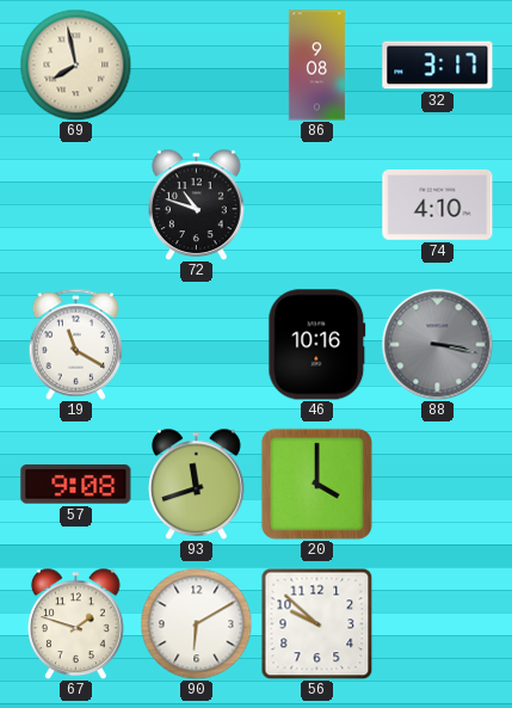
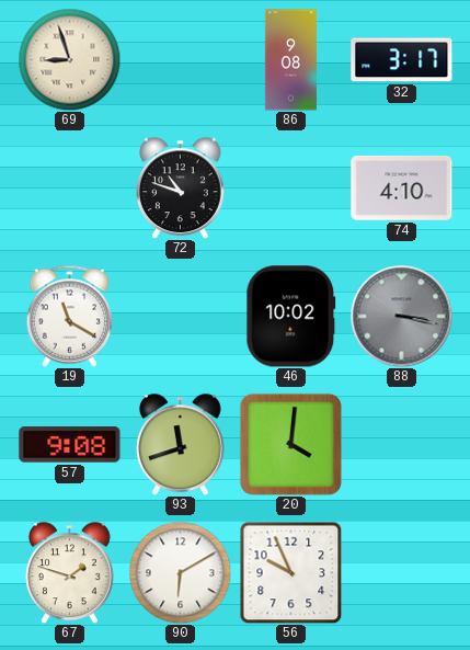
69: 7:58 -> 8:57
46: 10:16 -> 10:02
20: 4:00 -> 4:01
56: 9:52 -> 9:56
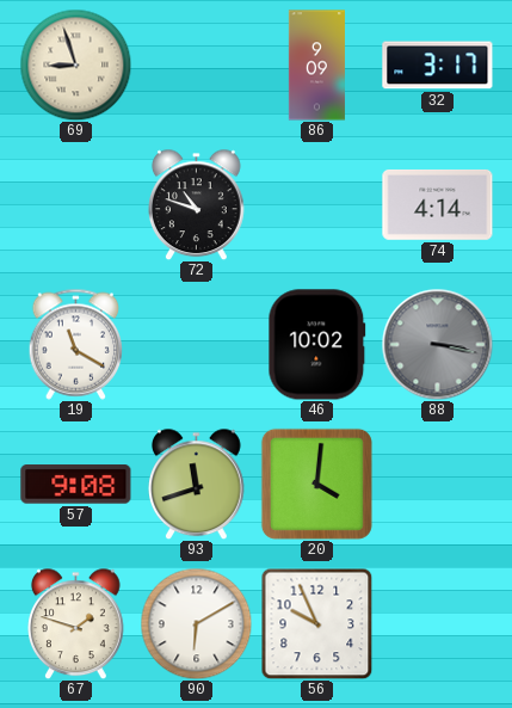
86: 9:08 -> 9:09
74: 4:10 -> 4:14
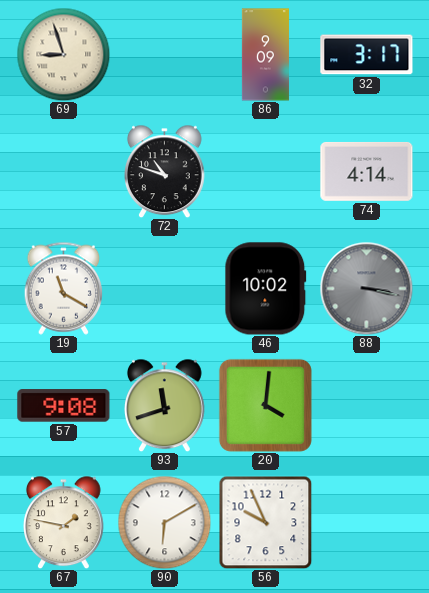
67: 1:48 -> 1:47
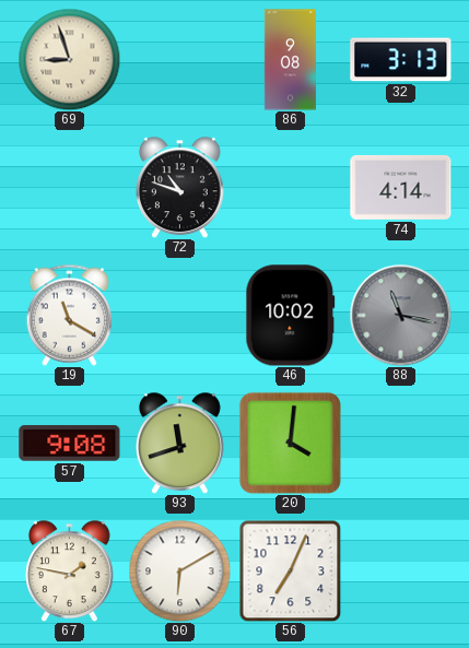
86: 9:09 -> 9:08
32: 3:17 -> 3:13
88: 3:17 -> 11:17
56: 9:56 -> 7:04
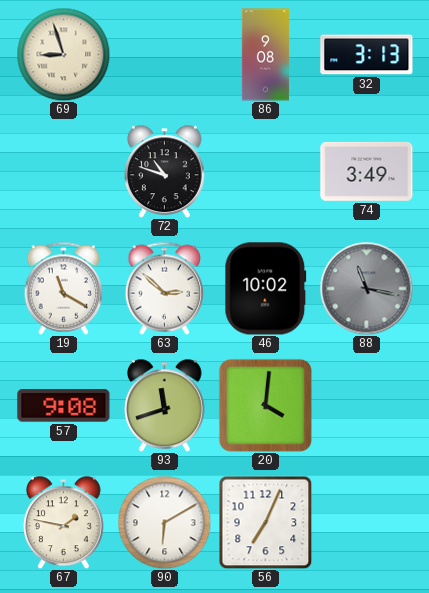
74: 4:14 -> 3:49
63: none -> 2:52
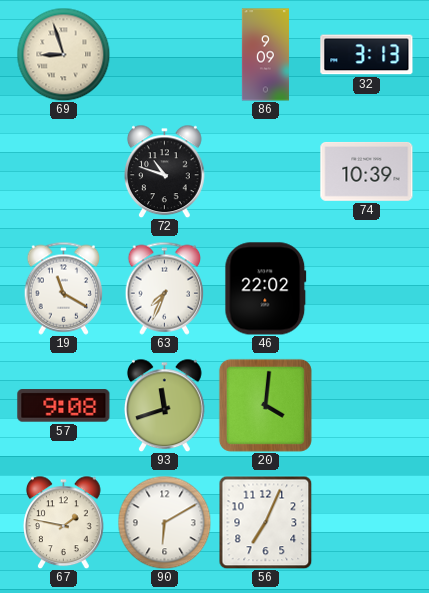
86: 9:08 -> 9:09
74: 3:49 -> 10:39
63: 2:52 -> 7:34
46: 10:02 -> 22:02
88: 11:17 -> none
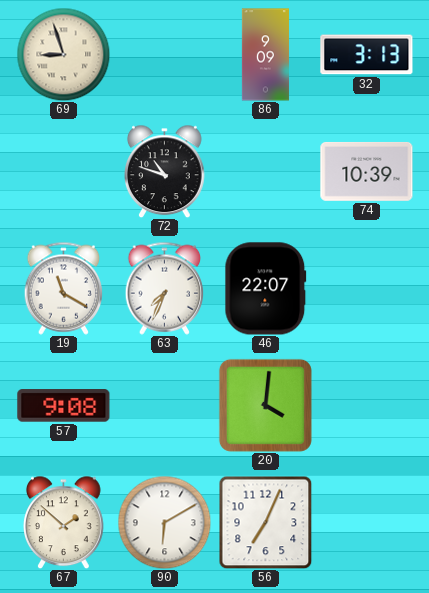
46: 22:02 -> 22:07
93: 11:42 -> none
67: 1:47 -> 1:52
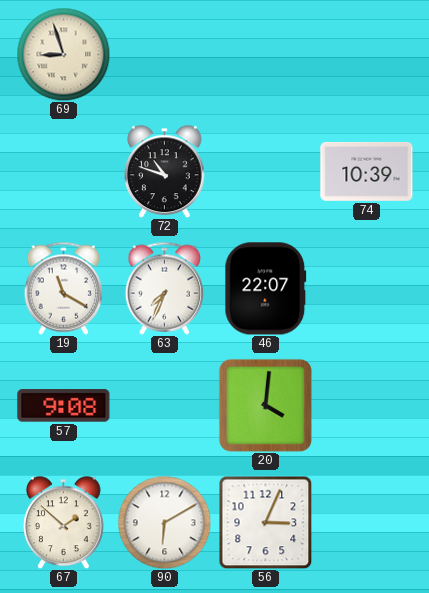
86: 9:09 -> none
32: 3:13 -> none
56: 7:04 -> 3:04
